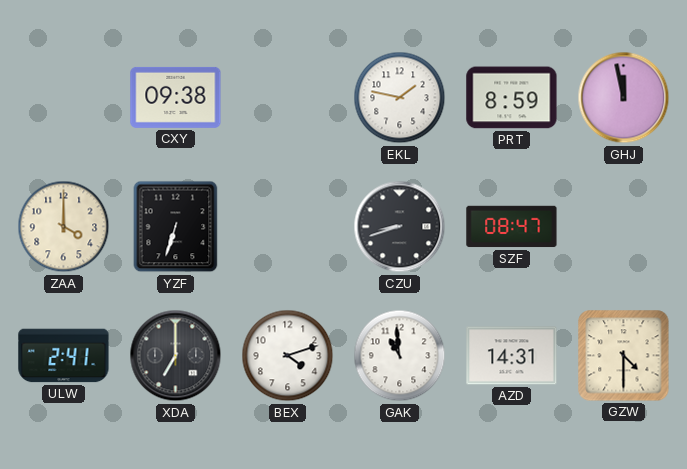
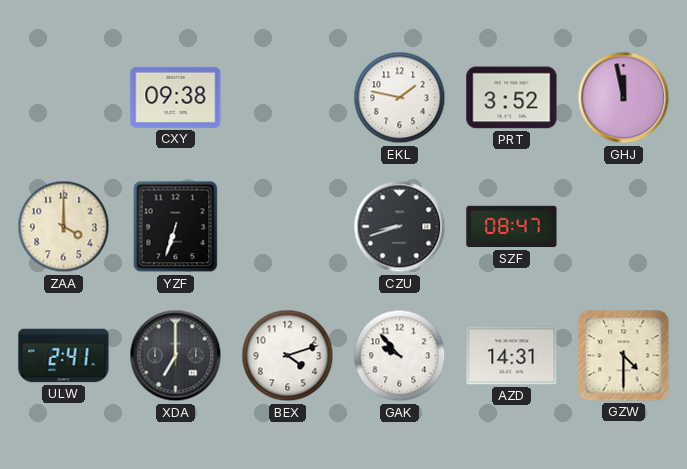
PRT: 8:59 -> 3:52
GAK: 10:59 -> 9:53
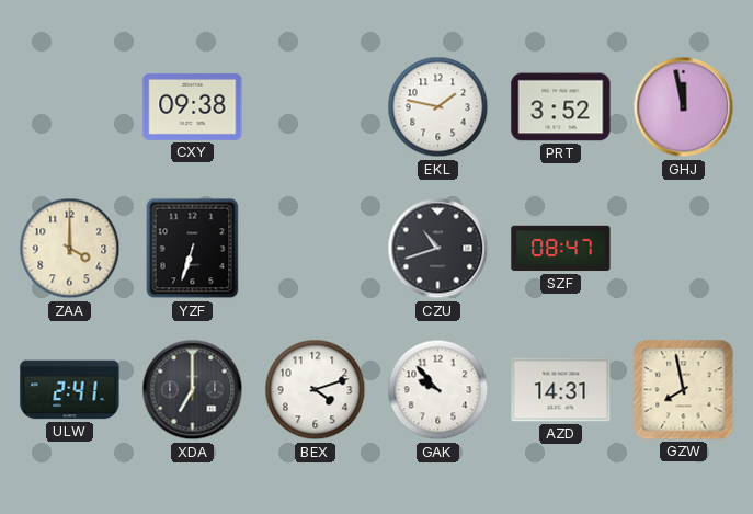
CZU: 8:42 -> 10:42
GZW: 4:30 -> 7:58
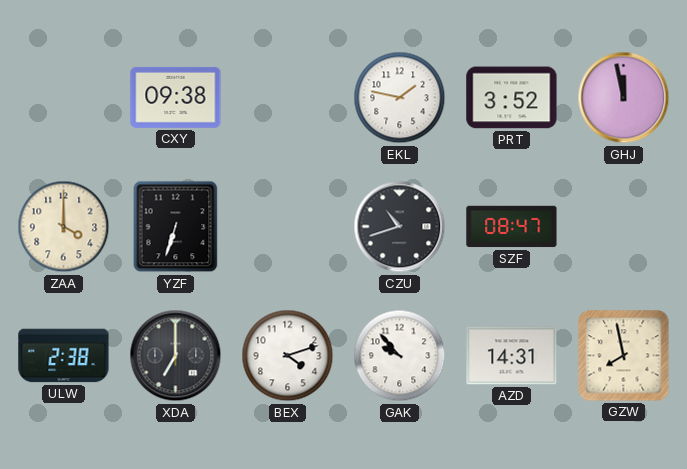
ULW: 2:41 -> 2:38
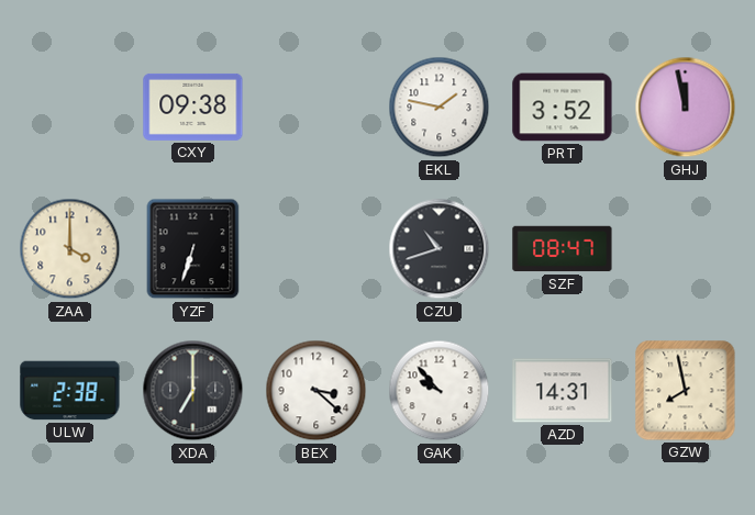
BEX: 4:12 -> 3:22
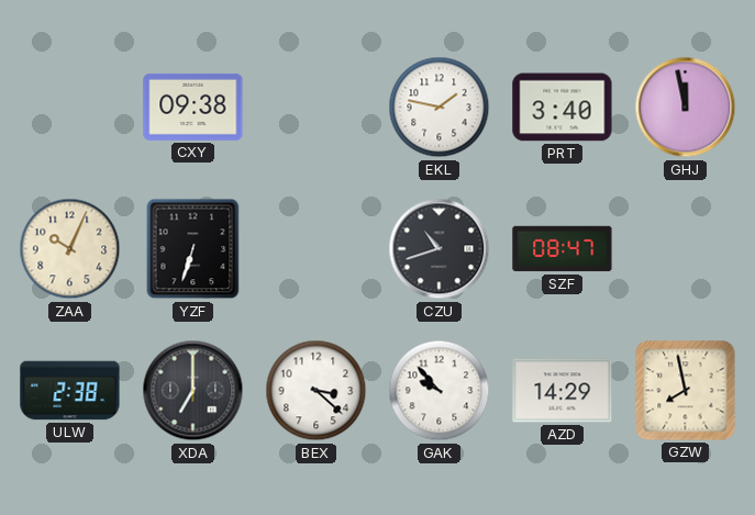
PRT: 3:52 -> 3:40
ZAA: 4:00 -> 10:04
AZD: 14:31 -> 14:29
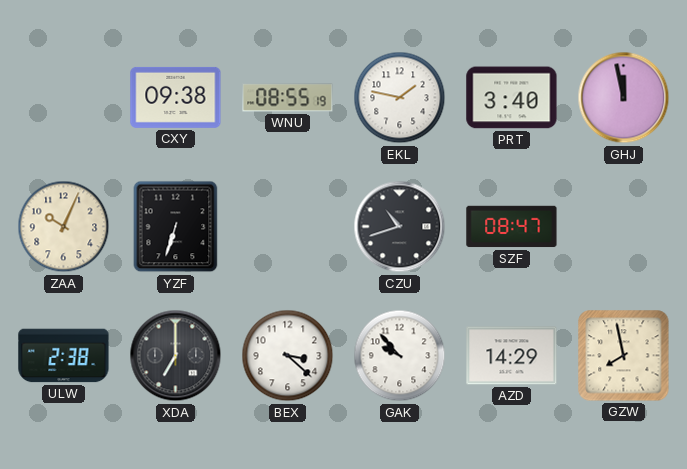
WNU: none -> 08:55
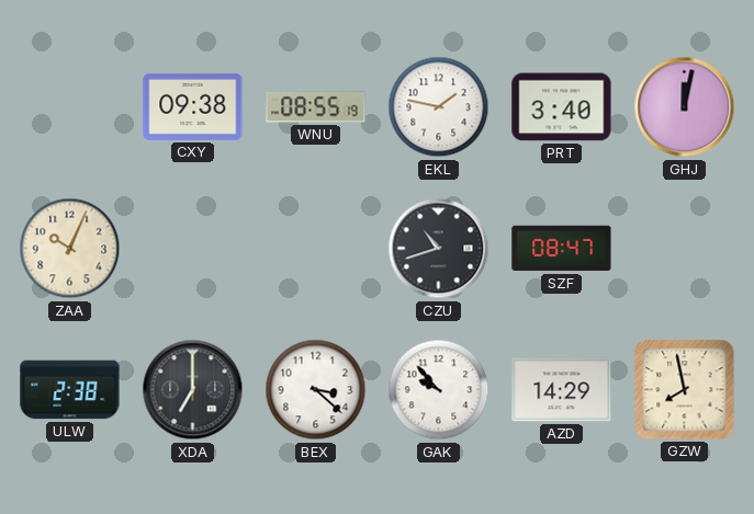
GHJ: 11:58 -> 12:02
YZF: 6:33 -> none
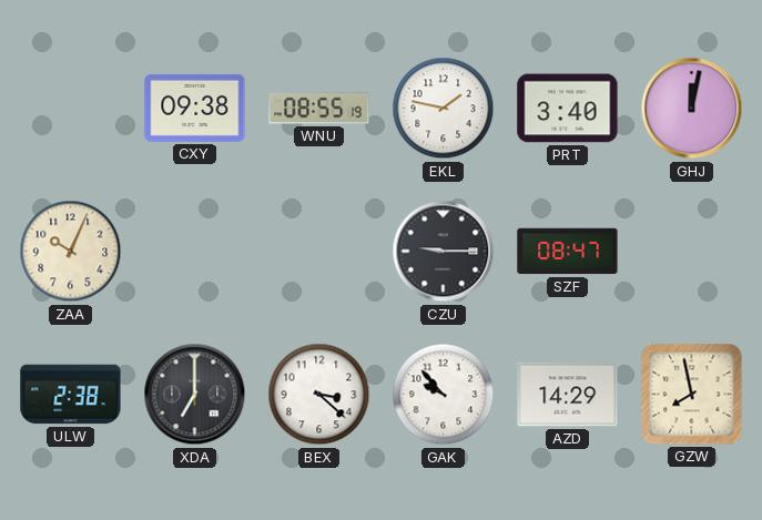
CZU: 10:42 -> 9:15
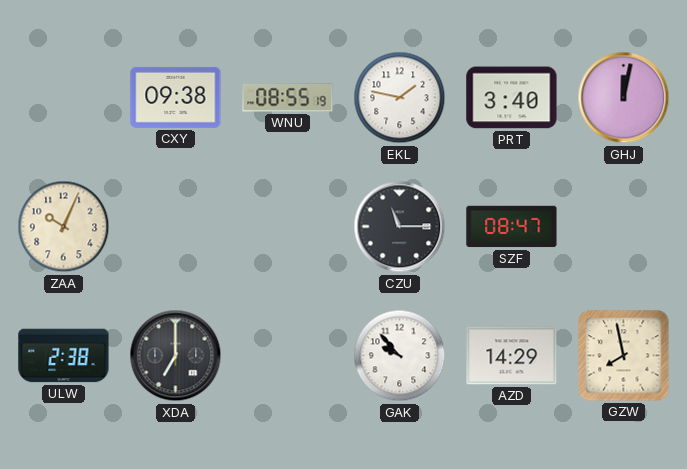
CZU: 9:15 -> 11:15
BEX: 3:22 -> none
